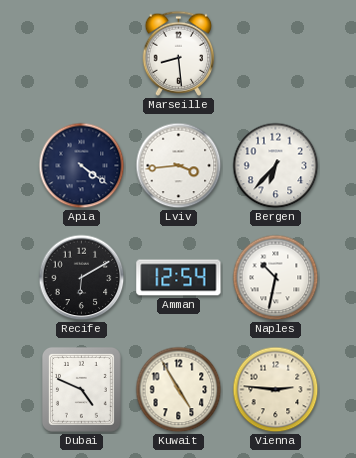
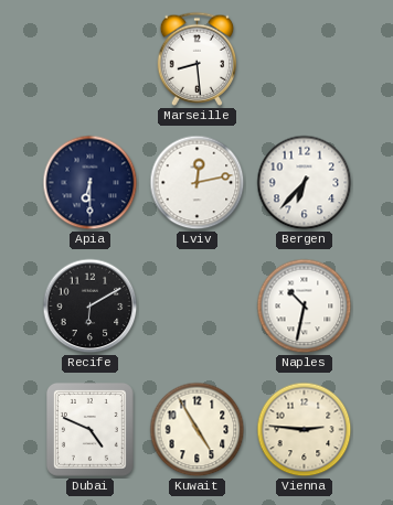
Apia: 4:21 -> 6:30
Lviv: 3:44 -> 12:13
Amman: 12:54 -> none
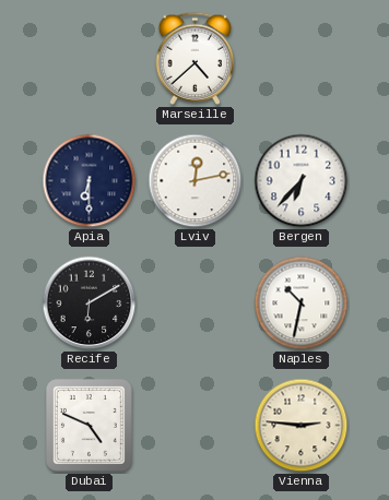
Marseille: 8:29 -> 4:38
Kuwait: 4:55 -> none
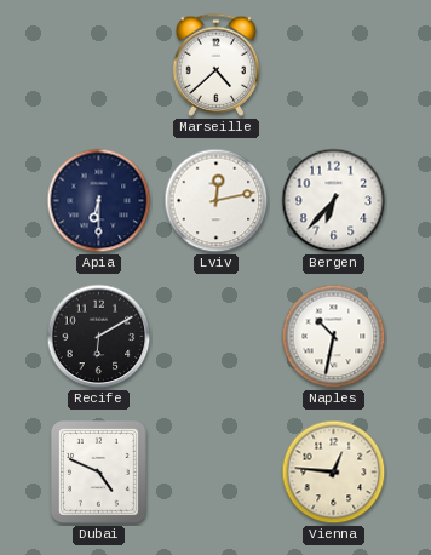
Vienna: 2:46 -> 12:46
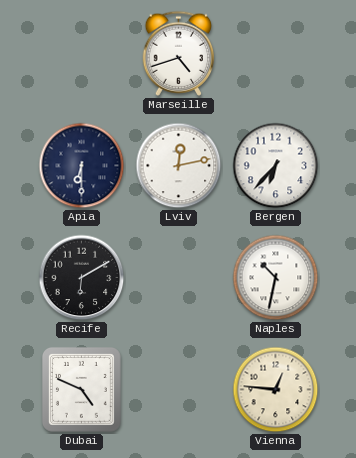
Marseille: 4:38 -> 4:42
